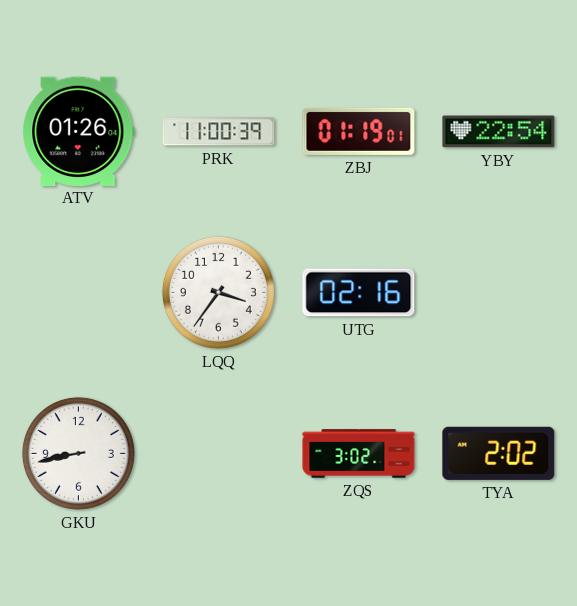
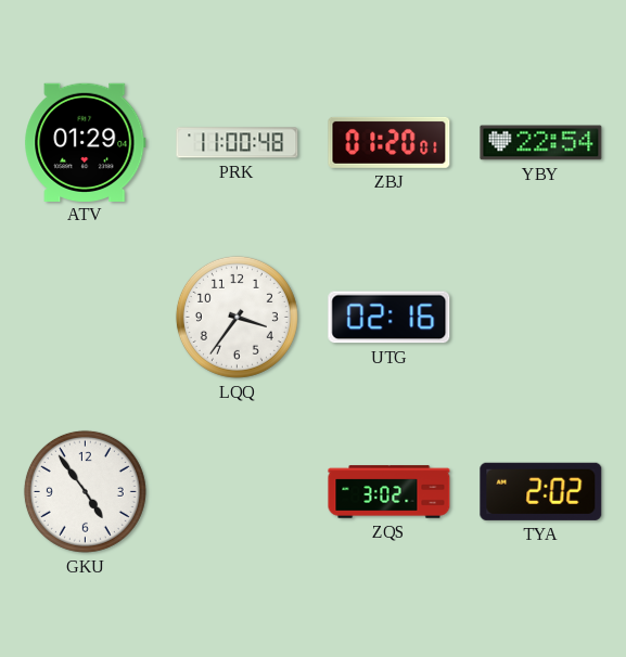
ATV: 01:26 -> 01:29
PRK: 11:00:39 -> 11:00:48
ZBJ: 01:19 -> 01:20
GKU: 8:43 -> 4:54
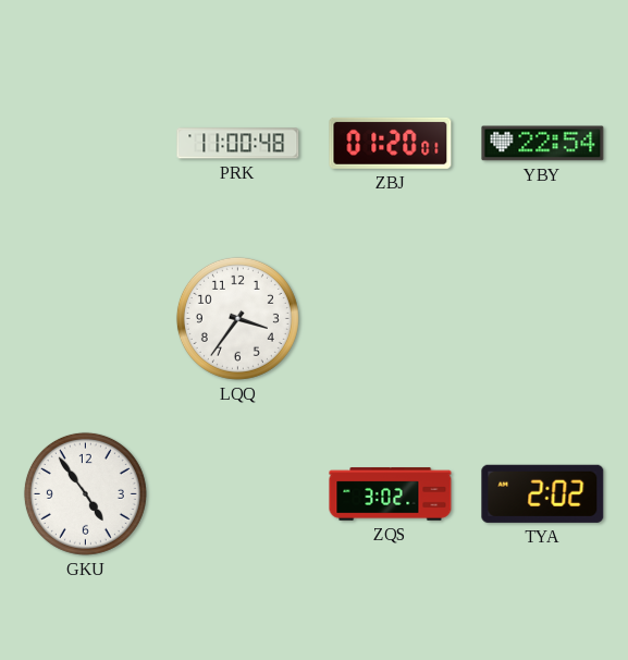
ATV: 01:29 -> none
UTG: 02:16 -> none
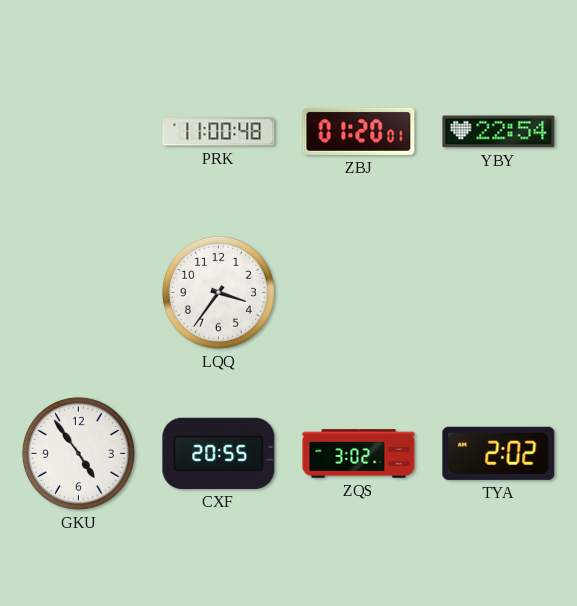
CXF: none -> 20:55
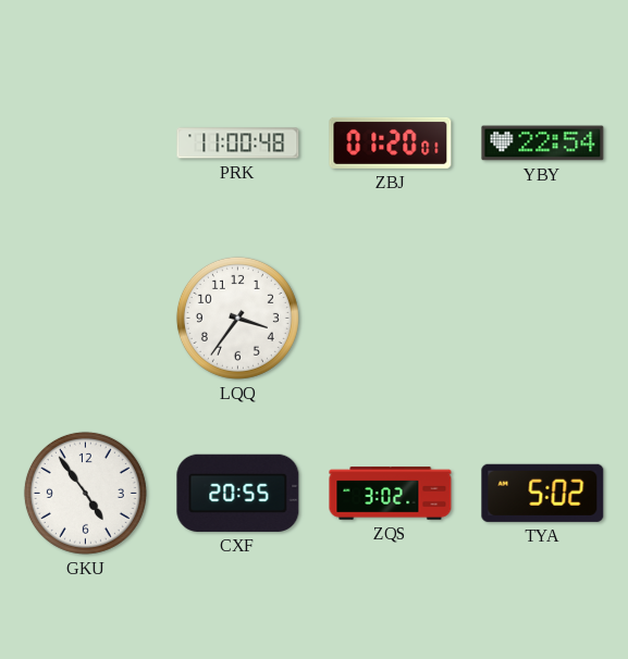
TYA: 2:02 -> 5:02
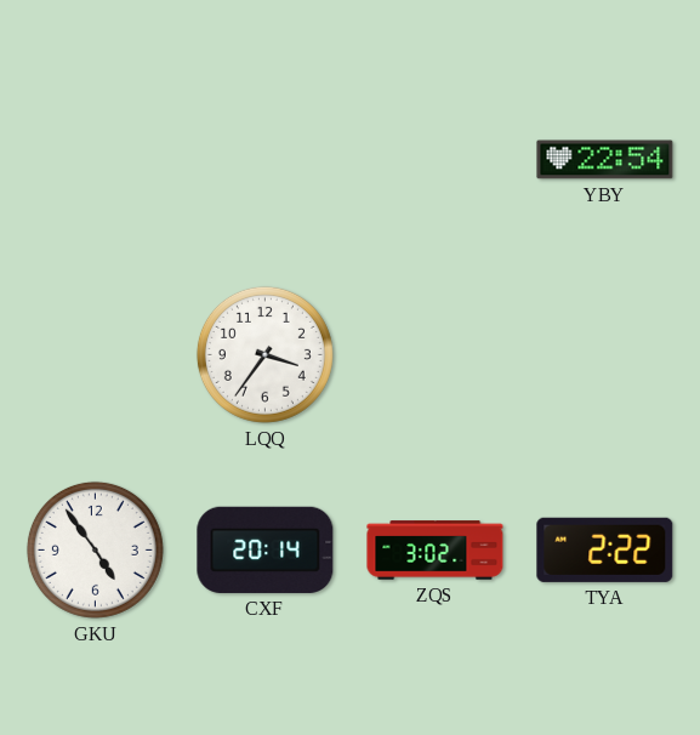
PRK: 11:00 -> none
ZBJ: 01:20 -> none
CXF: 20:55 -> 20:14
TYA: 5:02 -> 2:22
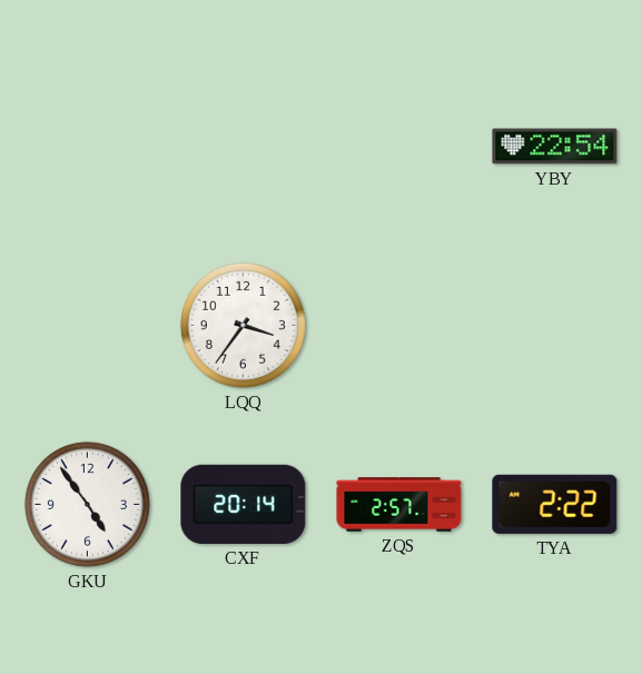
ZQS: 3:02 -> 2:57
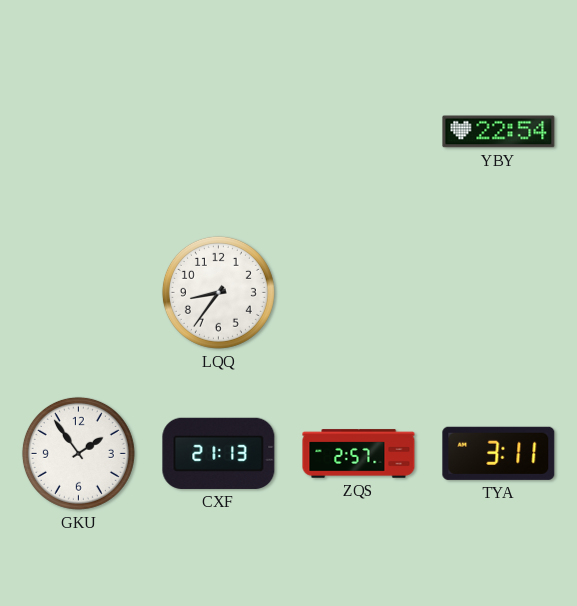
LQQ: 3:36 -> 8:36
GKU: 4:54 -> 1:54
CXF: 20:14 -> 21:13
TYA: 2:22 -> 3:11
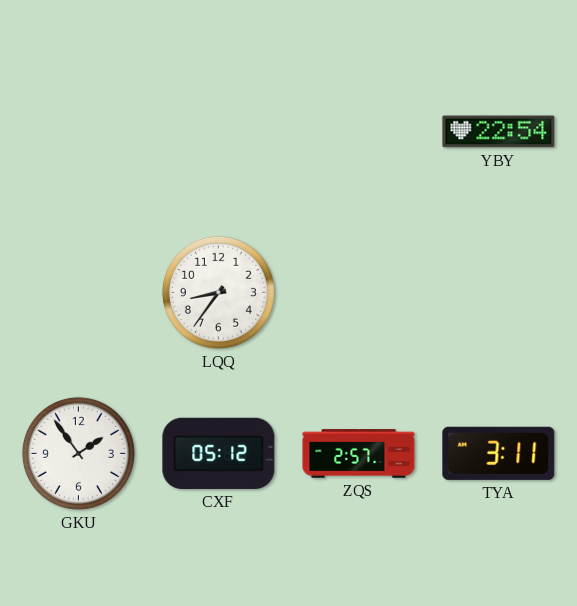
CXF: 21:13 -> 05:12
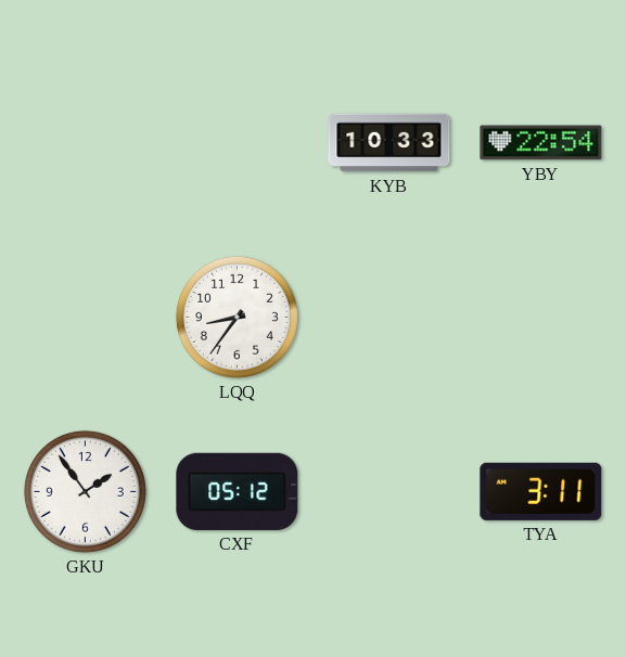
KYB: none -> 10:33
ZQS: 2:57 -> none
